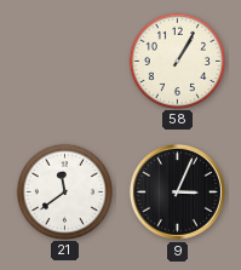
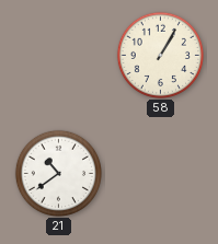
21: 11:39 -> 10:39
9: 3:04 -> none
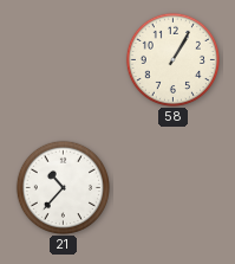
21: 10:39 -> 10:37
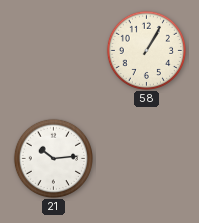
21: 10:37 -> 10:14
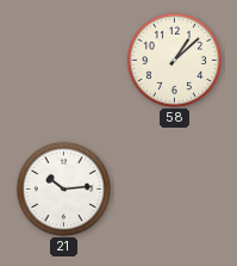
58: 1:05 -> 1:08
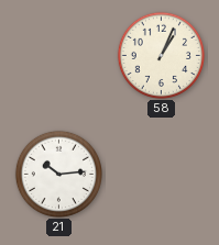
58: 1:08 -> 1:04
